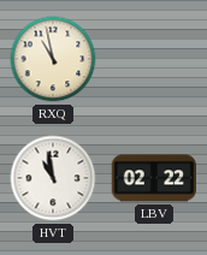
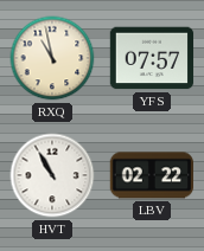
YFS: none -> 07:57
HVT: 10:58 -> 10:55
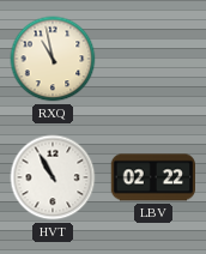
YFS: 07:57 -> none
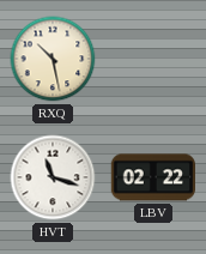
RXQ: 10:58 -> 10:28
HVT: 10:55 -> 11:18
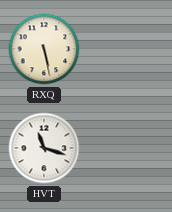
RXQ: 10:28 -> 5:28
LBV: 02:22 -> none
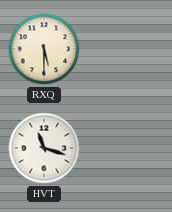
RXQ: 5:28 -> 5:30
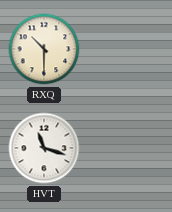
RXQ: 5:30 -> 10:30
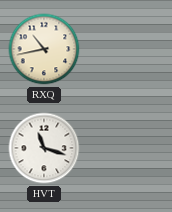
RXQ: 10:30 -> 10:43
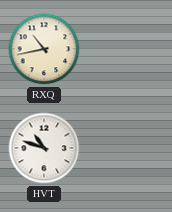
HVT: 11:18 -> 10:48
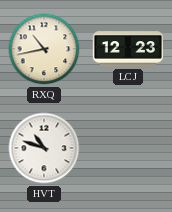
LCJ: none -> 12:23
